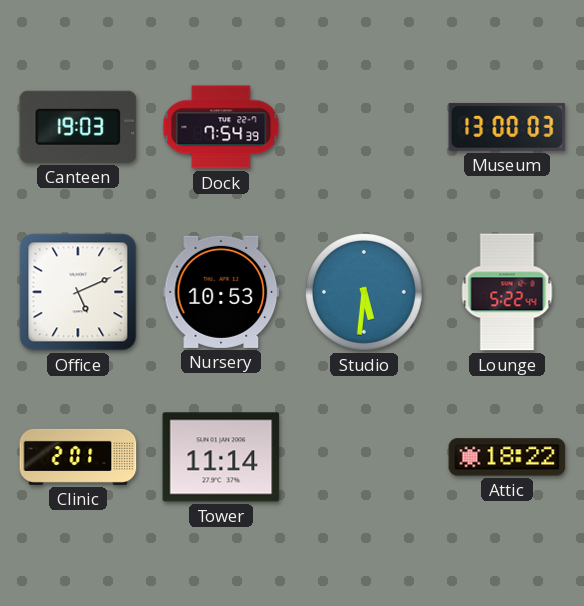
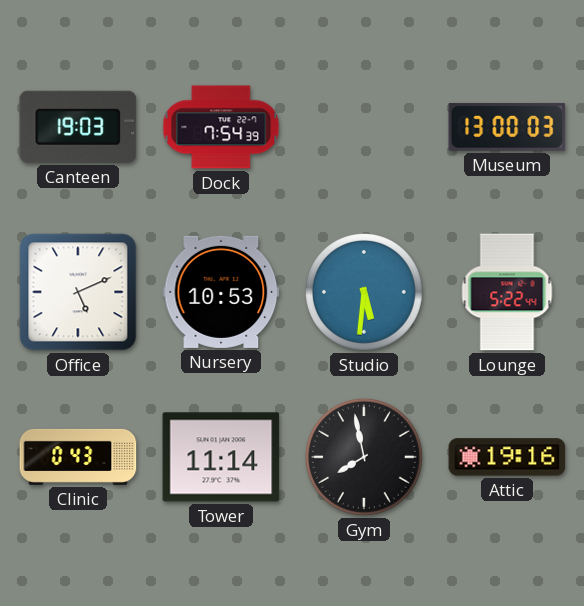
Clinic: 2:01 -> 0:43
Gym: none -> 7:58
Attic: 18:22 -> 19:16
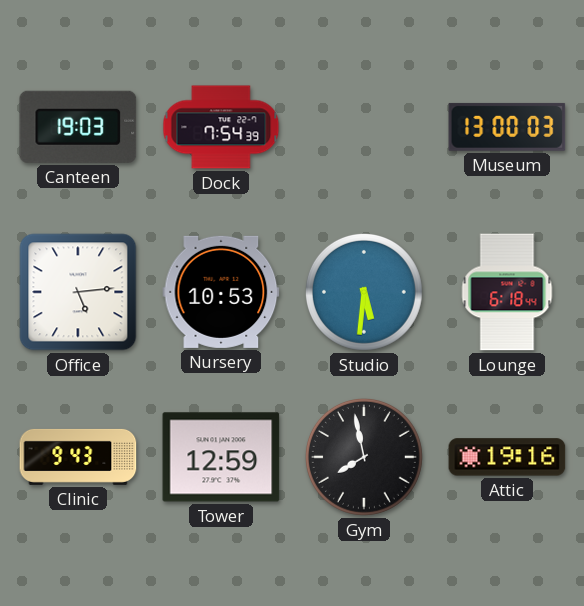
Office: 5:11 -> 5:14
Lounge: 5:22 -> 6:18
Clinic: 0:43 -> 9:43
Tower: 11:14 -> 12:59
